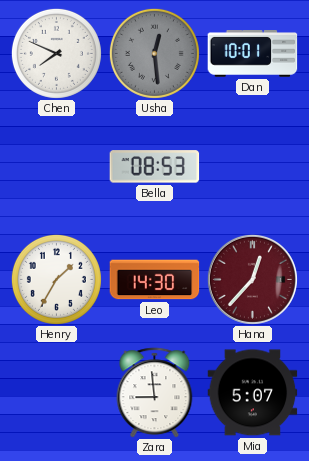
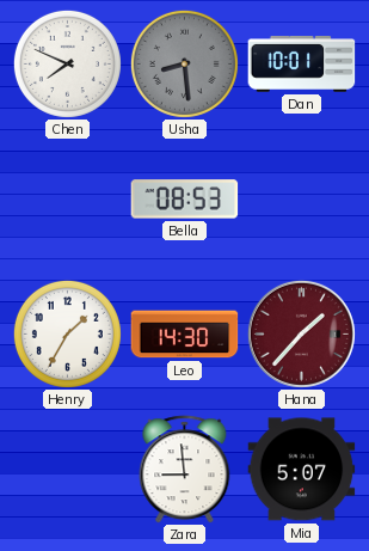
Usha: 12:29 -> 8:29
Hana: 12:37 -> 1:37
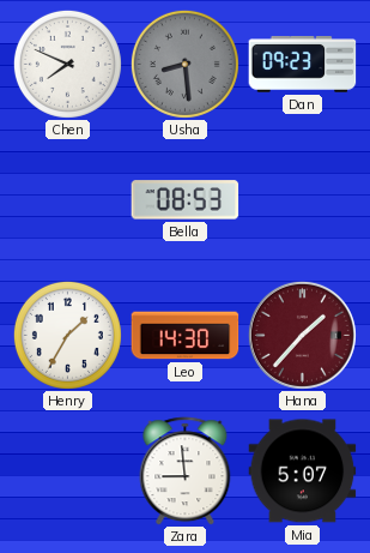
Dan: 10:01 -> 09:23
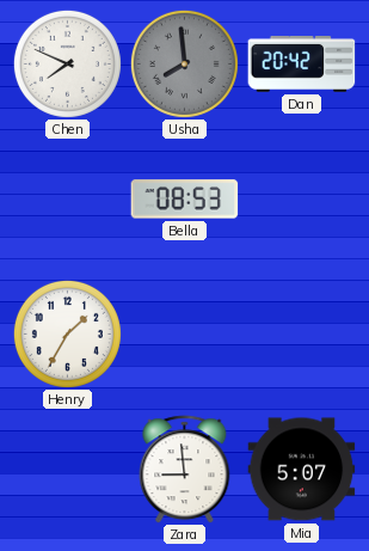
Usha: 8:29 -> 7:59
Dan: 09:23 -> 20:42
Leo: 14:30 -> none
Hana: 1:37 -> none
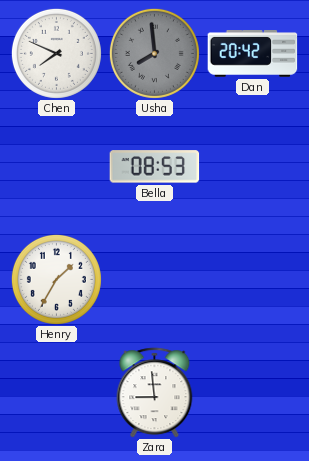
Mia: 5:07 -> none
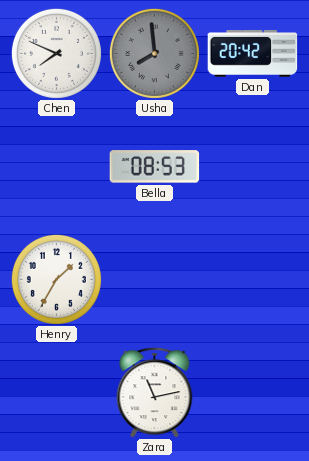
Zara: 8:59 -> 11:13
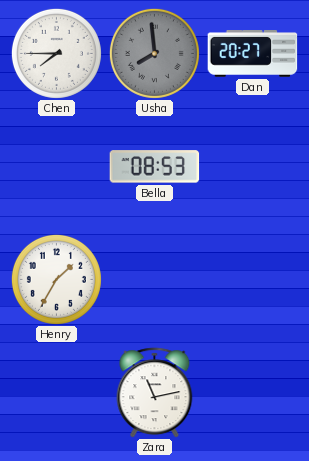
Chen: 7:49 -> 7:45
Dan: 20:42 -> 20:27
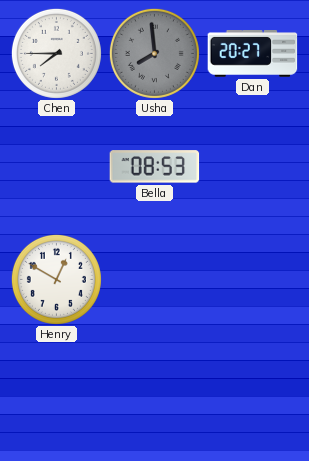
Henry: 1:35 -> 12:50
Zara: 11:13 -> none
